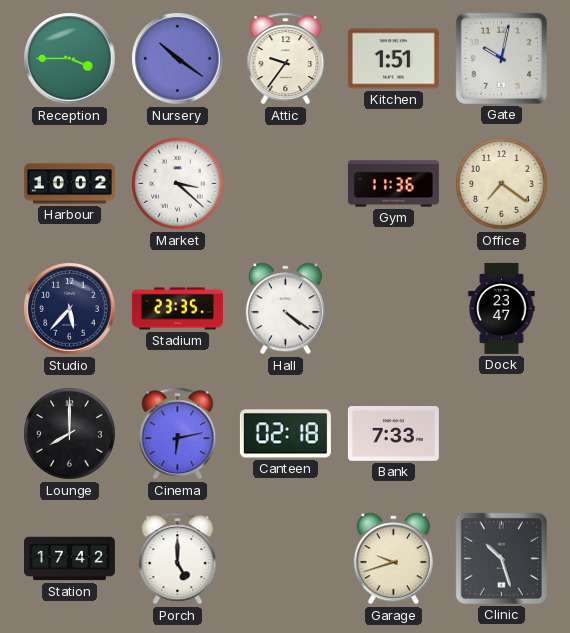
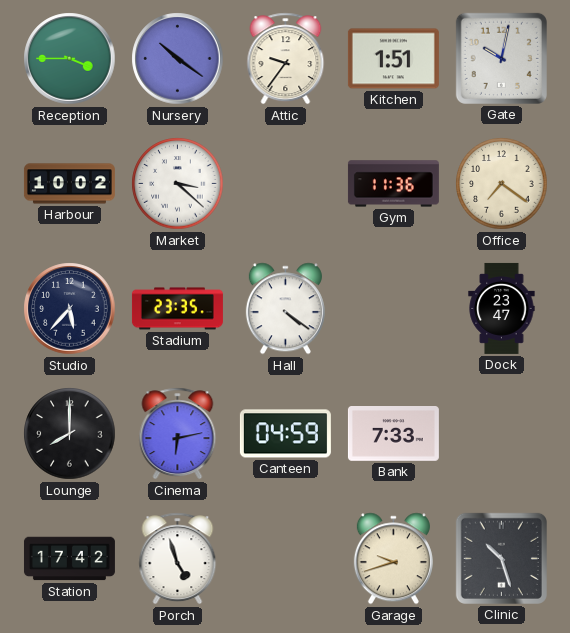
Canteen: 02:18 -> 04:59
Porch: 5:00 -> 4:57
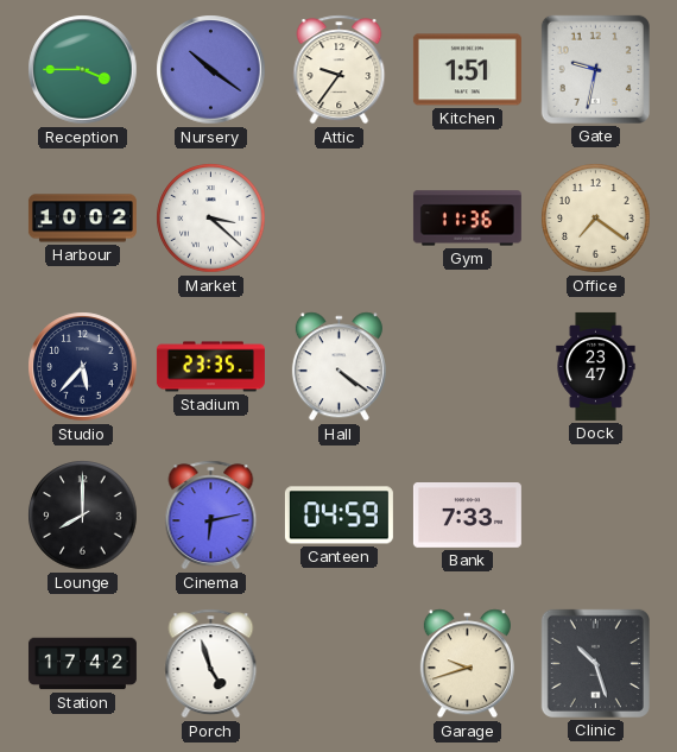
Gate: 10:02 -> 9:32
